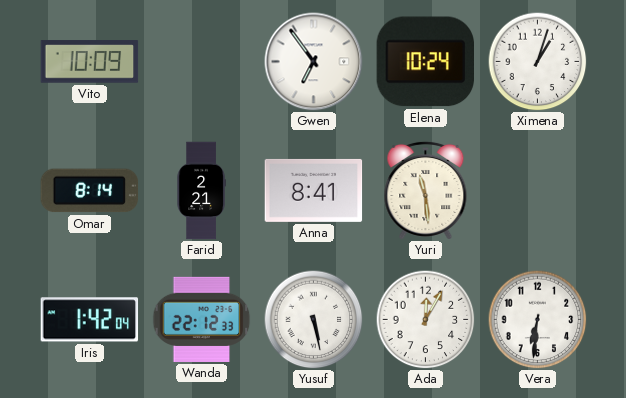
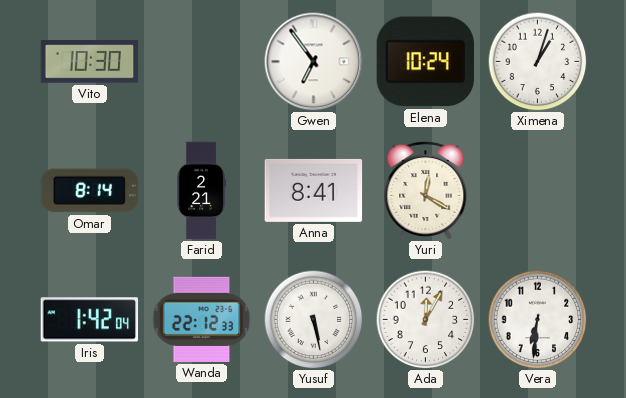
Vito: 10:09 -> 10:30
Yuri: 11:29 -> 12:20
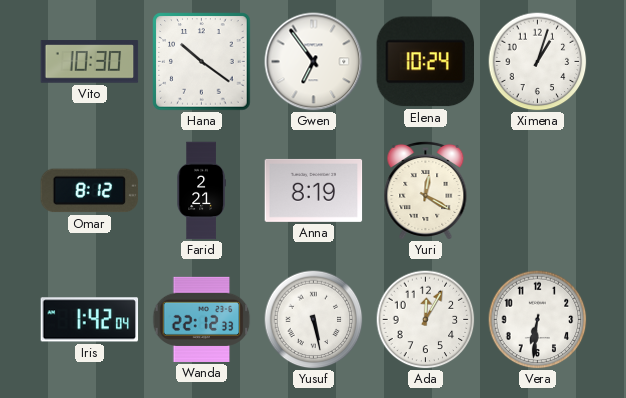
Hana: none -> 10:21
Omar: 8:14 -> 8:12
Anna: 8:41 -> 8:19
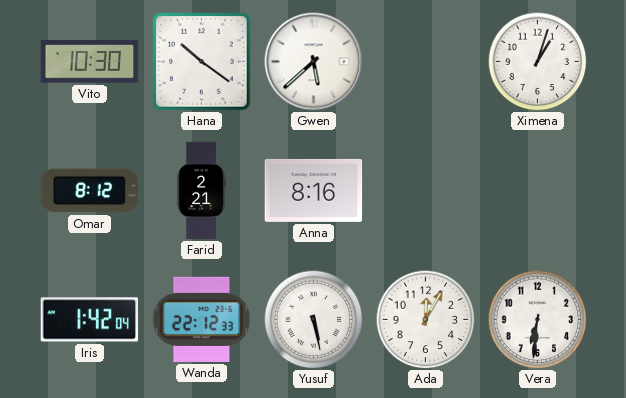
Gwen: 6:54 -> 5:38
Elena: 10:24 -> none
Anna: 8:19 -> 8:16
Yuri: 12:20 -> none
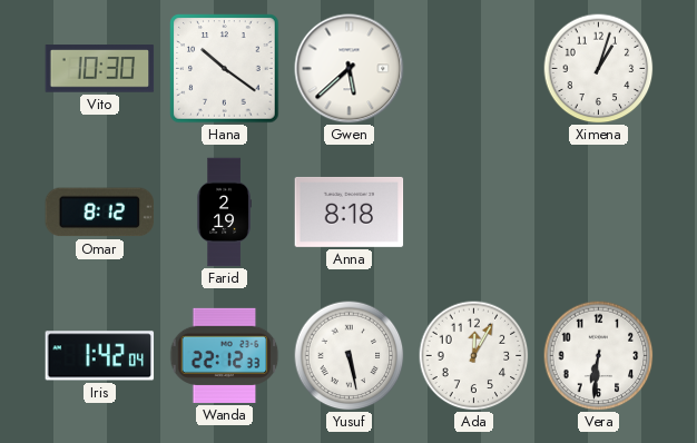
Farid: 2:21 -> 2:19
Anna: 8:16 -> 8:18
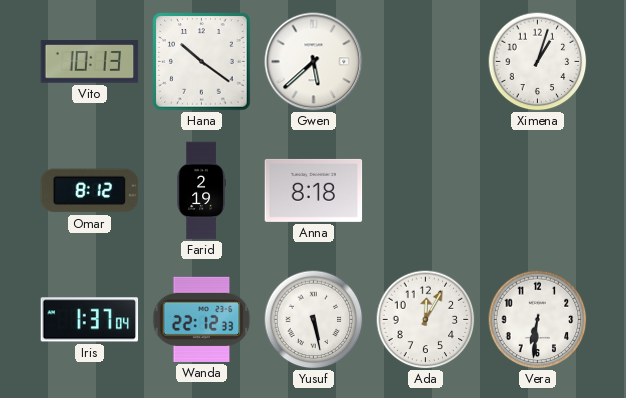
Vito: 10:30 -> 10:13
Iris: 1:42 -> 1:37
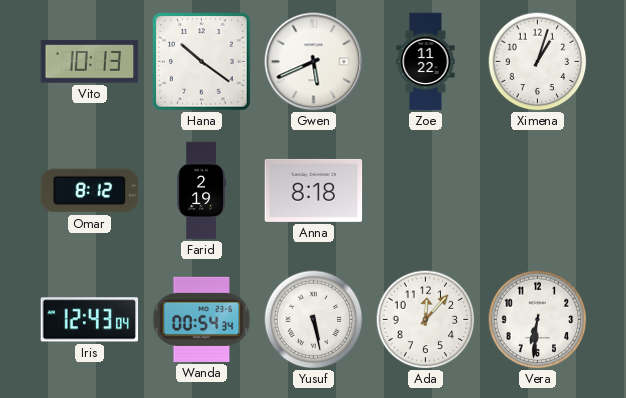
Gwen: 5:38 -> 5:41
Zoe: none -> 11:22
Iris: 1:37 -> 12:43
Wanda: 22:12 -> 00:54
Ada: 12:05 -> 12:07
